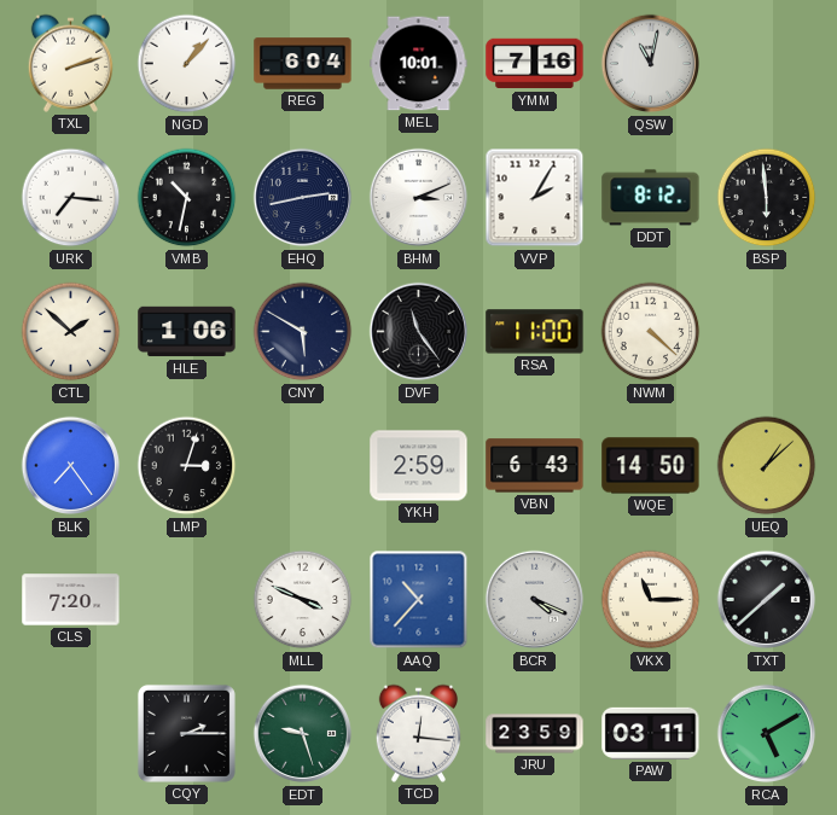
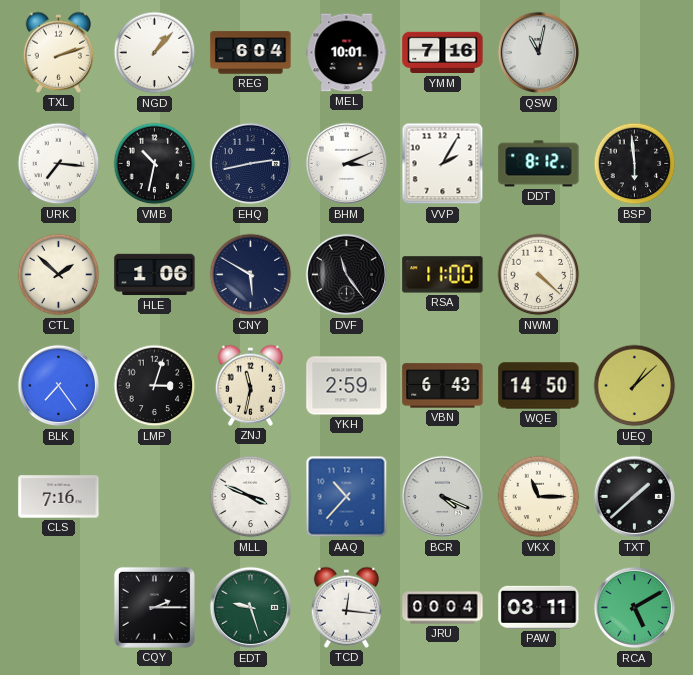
ZNJ: none -> 11:32
CLS: 7:20 -> 7:16
JRU: 23:59 -> 00:04
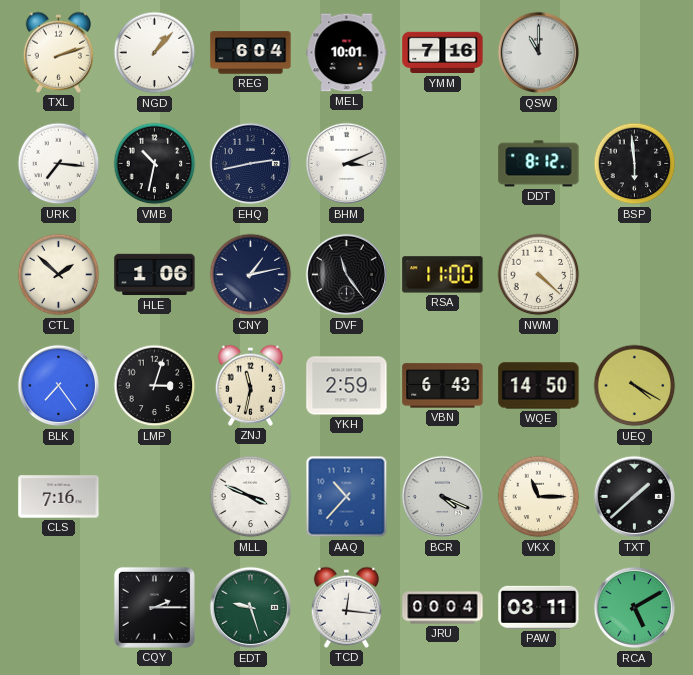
QSW: 11:02 -> 11:00
VVP: 2:05 -> none
CNY: 5:50 -> 1:13
UEQ: 1:08 -> 4:20
